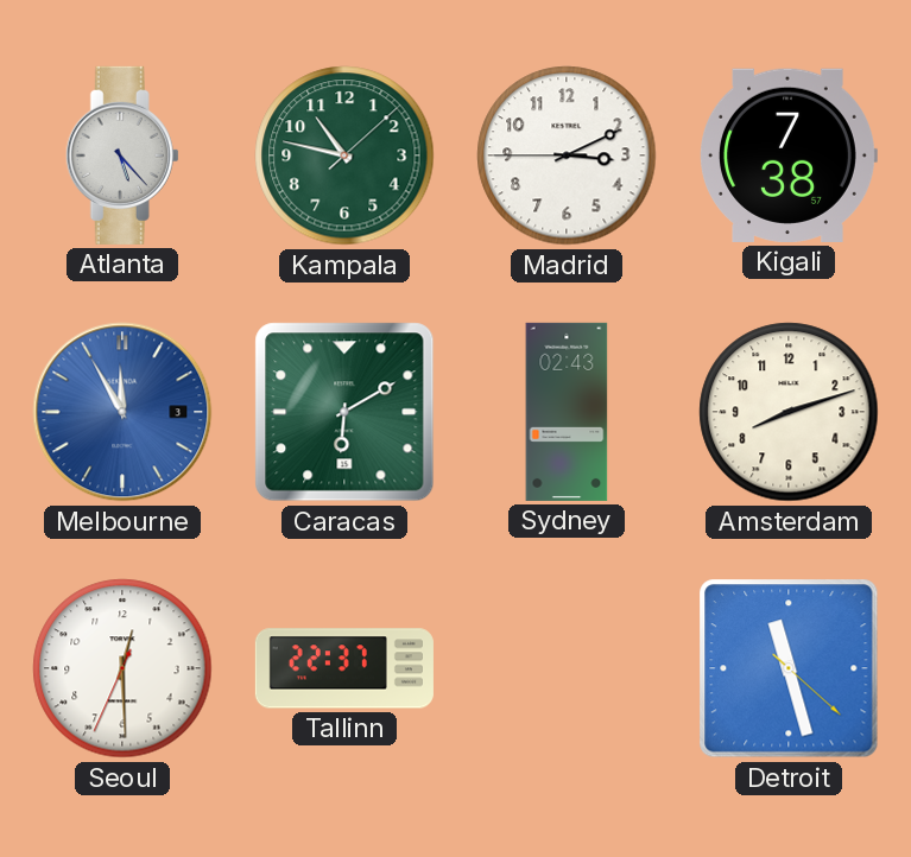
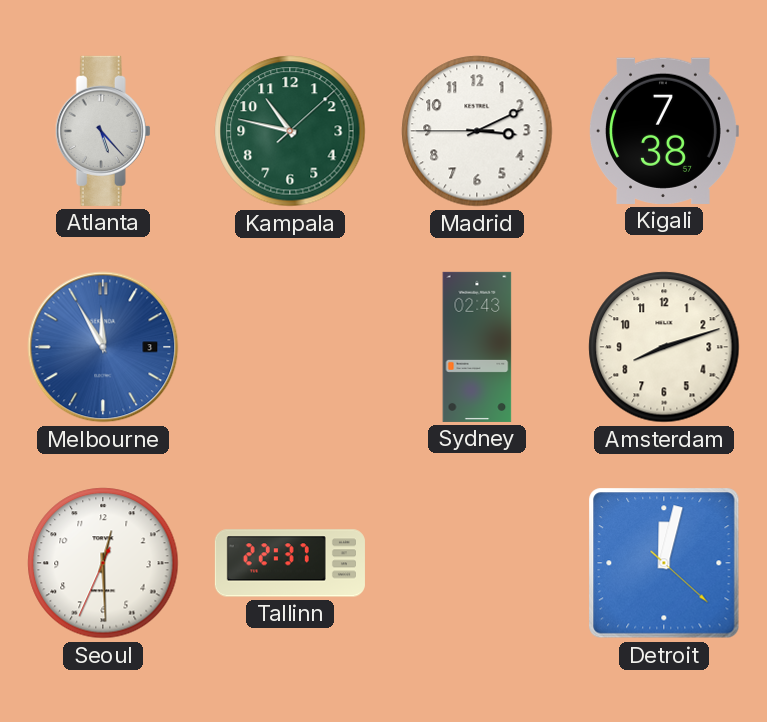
Caracas: 6:10 -> none
Detroit: 11:27 -> 12:02
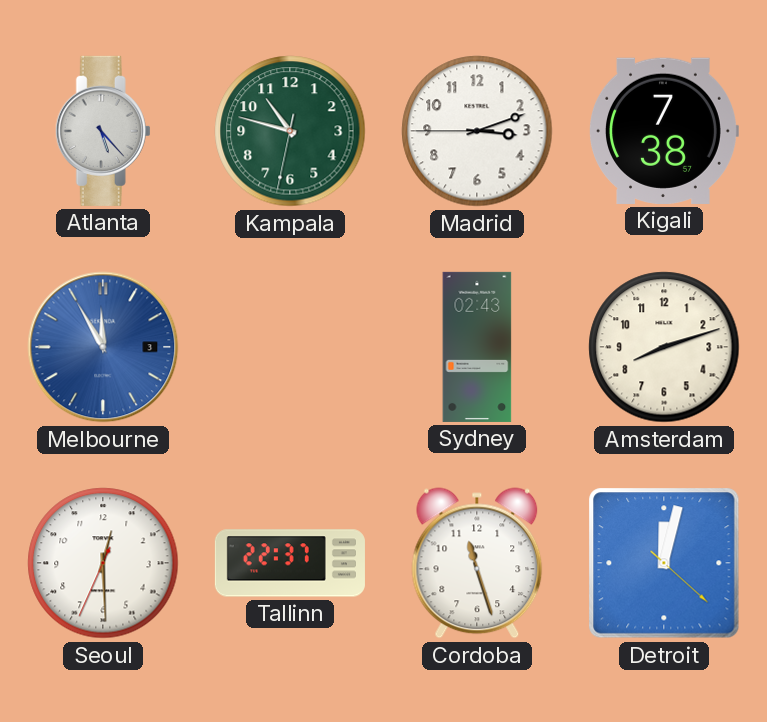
Kampala: 10:47:08 -> 10:47:32
Madrid: 3:10 -> 3:11
Cordoba: none -> 11:27
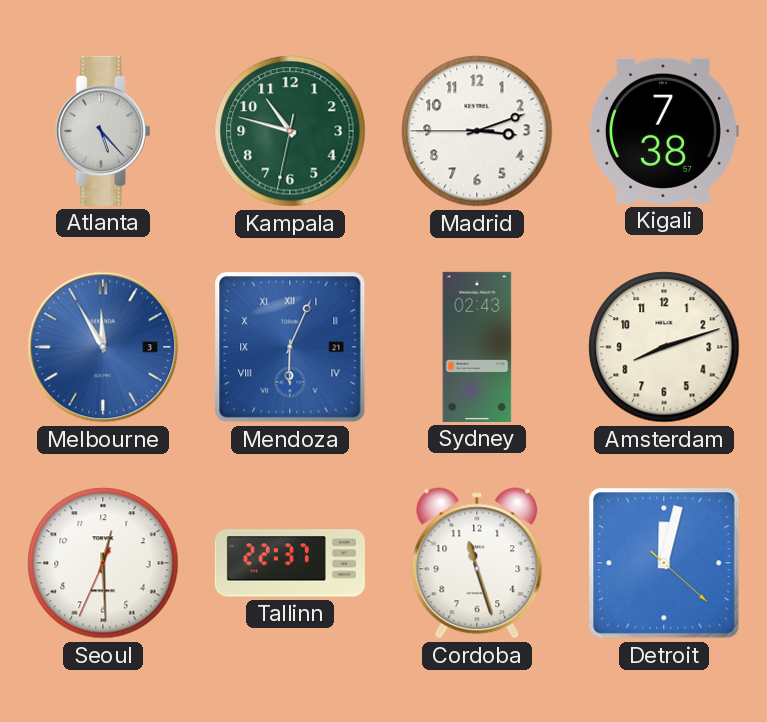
Mendoza: none -> 6:04
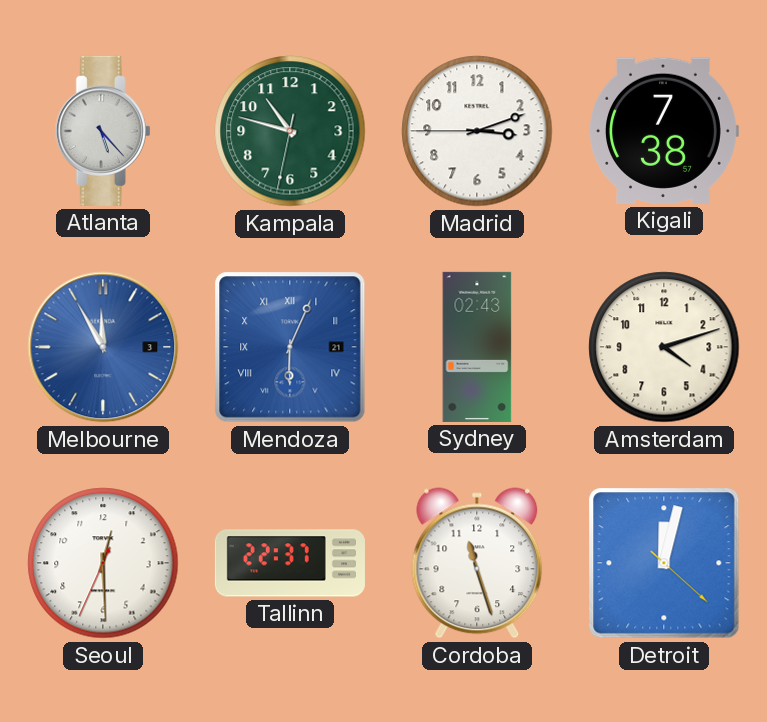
Amsterdam: 8:12 -> 4:12
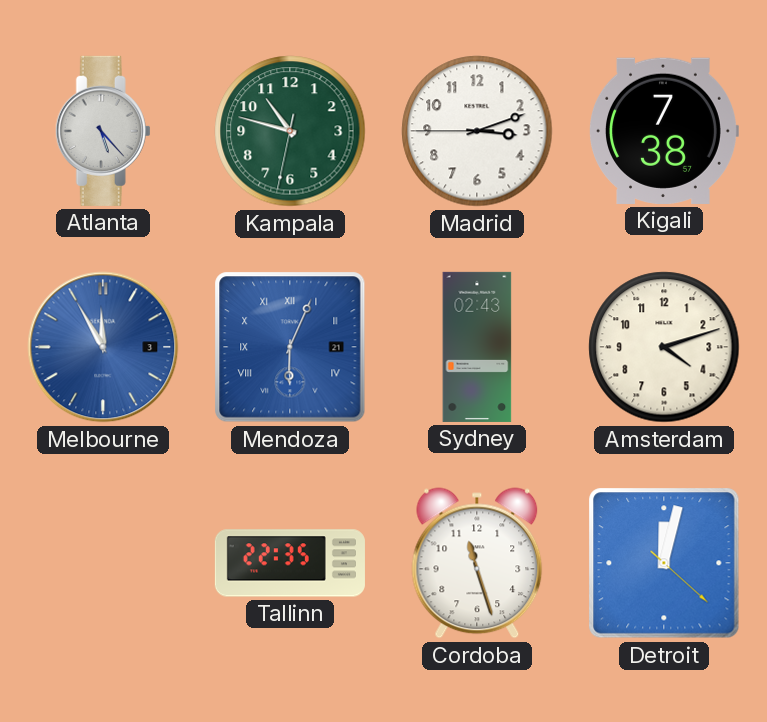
Seoul: 12:29 -> none
Tallinn: 22:37 -> 22:35
